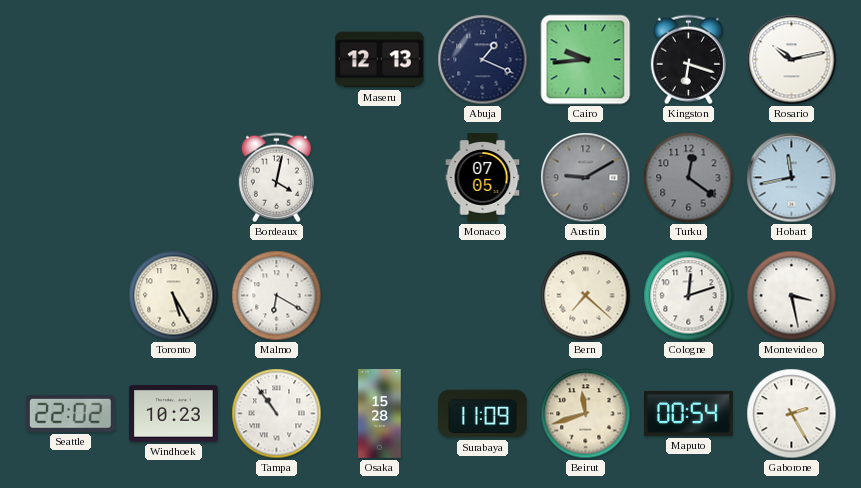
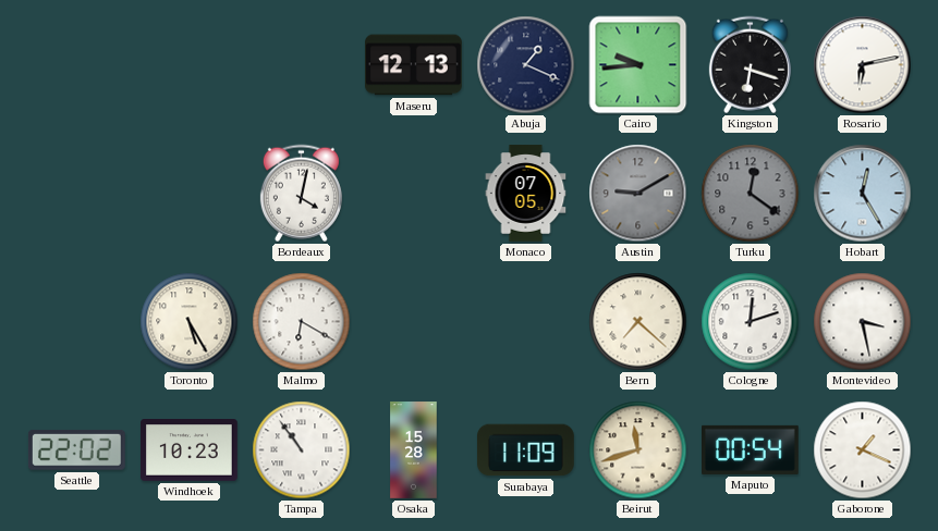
Rosario: 10:13 -> 6:13
Hobart: 11:43 -> 12:25
Gaborone: 2:25 -> 1:19
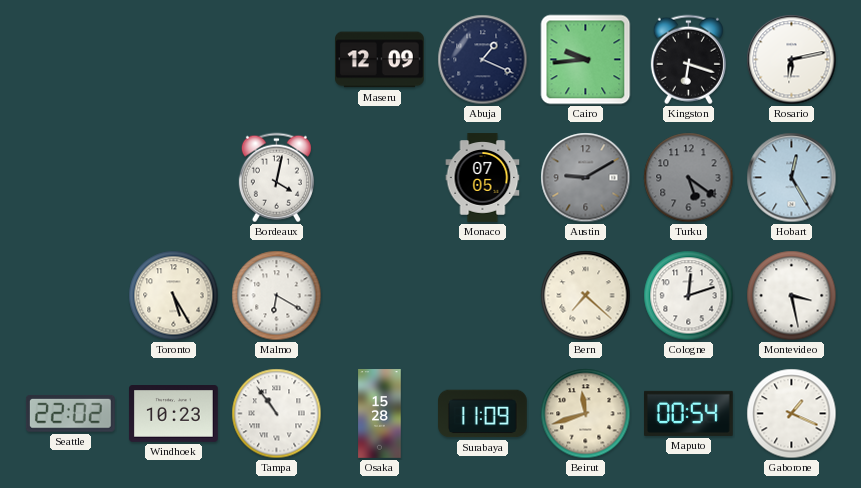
Maseru: 12:13 -> 12:09
Turku: 12:21 -> 5:21
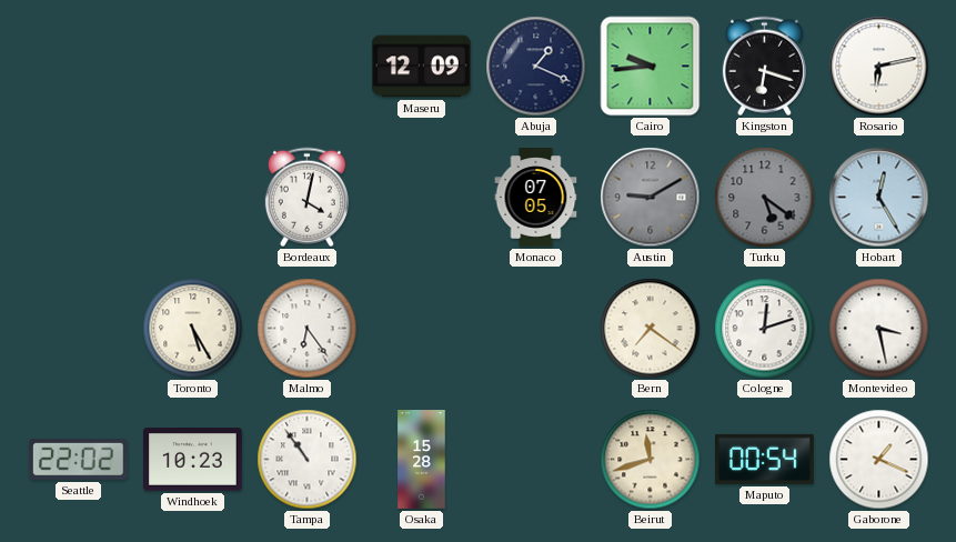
Malmo: 6:20 -> 6:24
Bern: 7:22 -> 7:21
Surabaya: 11:09 -> none
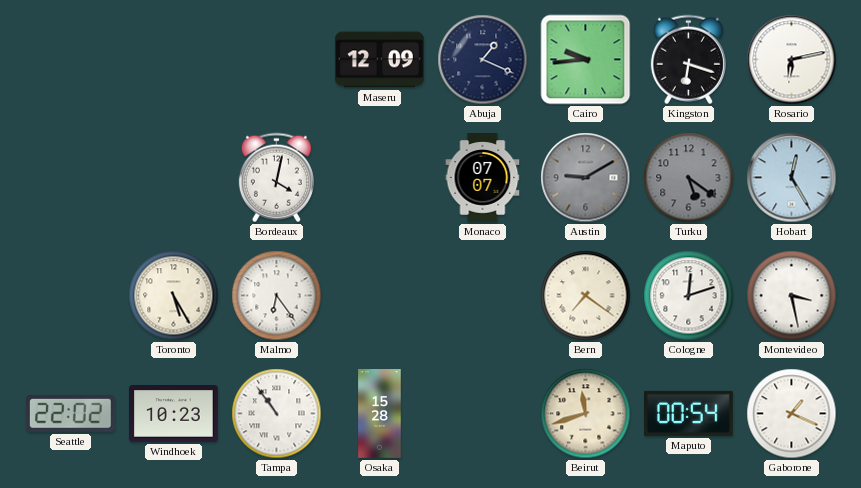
Monaco: 07:05 -> 07:07
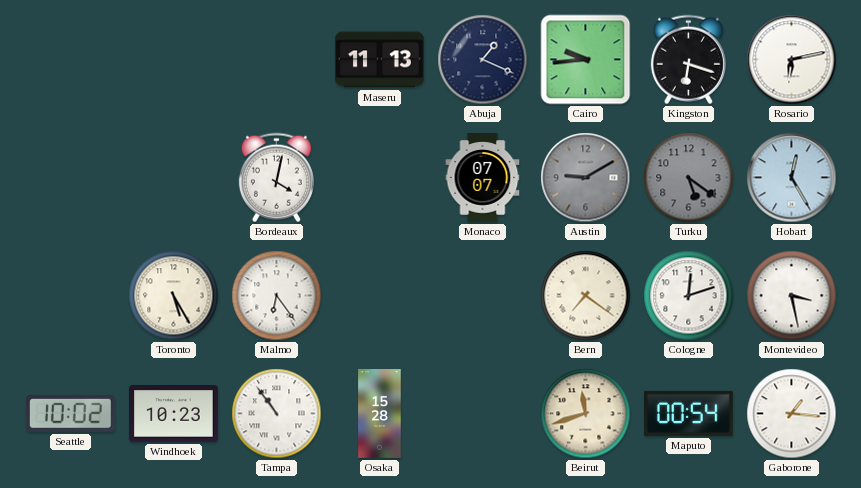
Maseru: 12:09 -> 11:13
Seattle: 22:02 -> 10:02
Gaborone: 1:19 -> 1:16
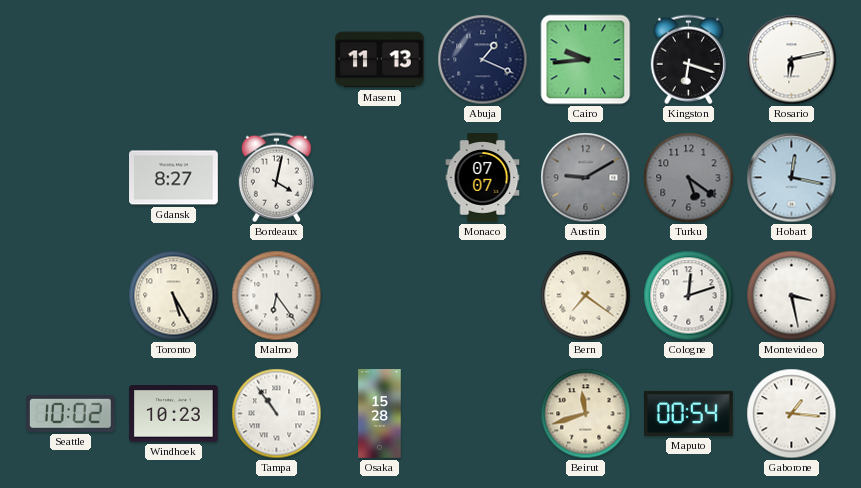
Gdansk: none -> 8:27
Hobart: 12:25 -> 12:17
